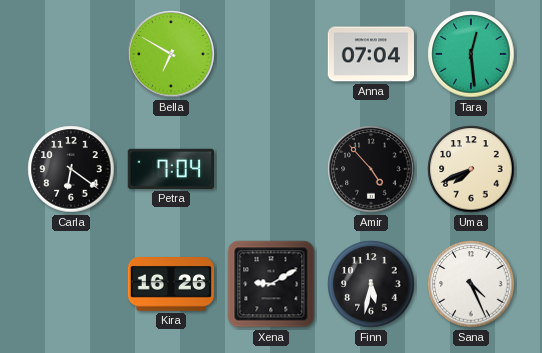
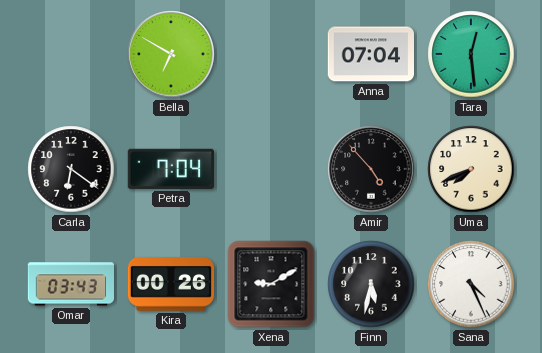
Omar: none -> 03:43
Kira: 16:26 -> 00:26
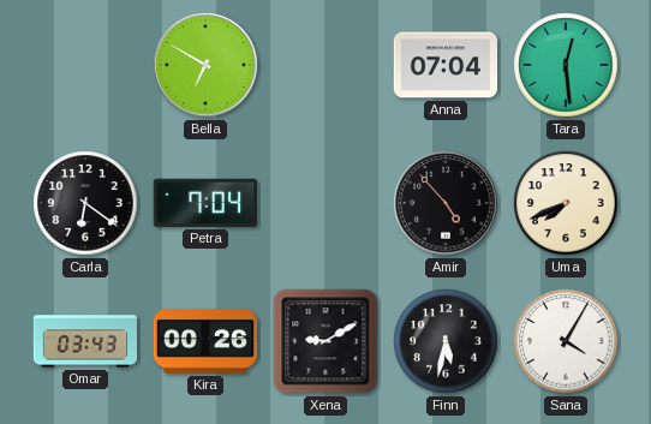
Sana: 4:26 -> 4:05
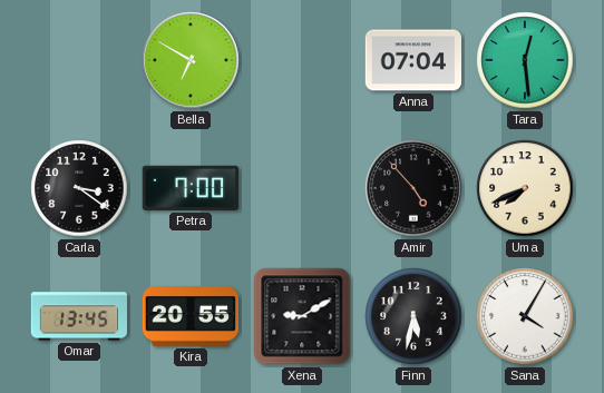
Carla: 6:21 -> 3:21
Petra: 7:04 -> 7:00
Omar: 03:43 -> 13:45
Kira: 00:26 -> 20:55
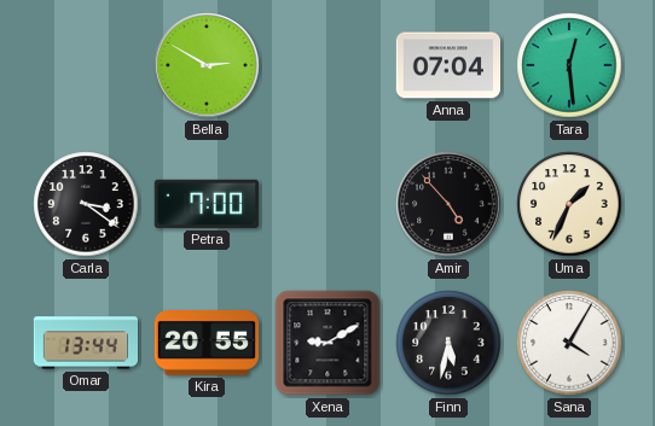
Bella: 6:50 -> 2:50
Uma: 7:41 -> 1:34
Omar: 13:45 -> 13:44
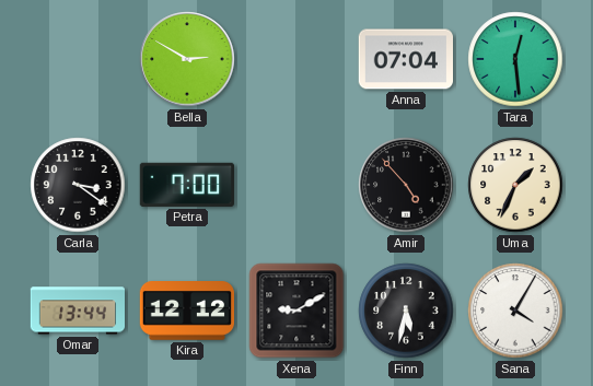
Kira: 20:55 -> 12:12
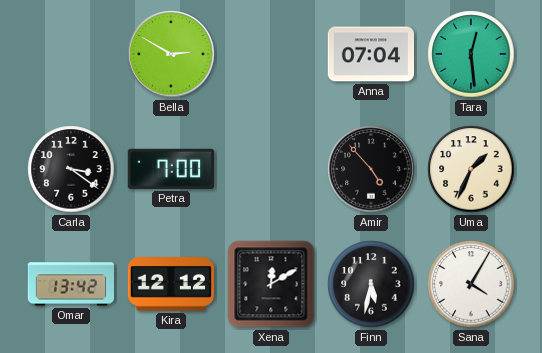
Omar: 13:44 -> 13:42
Xena: 9:10 -> 12:10
